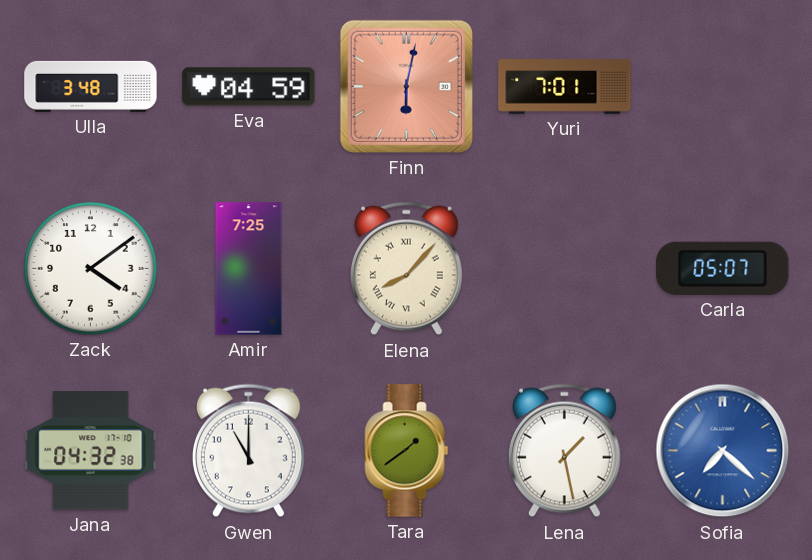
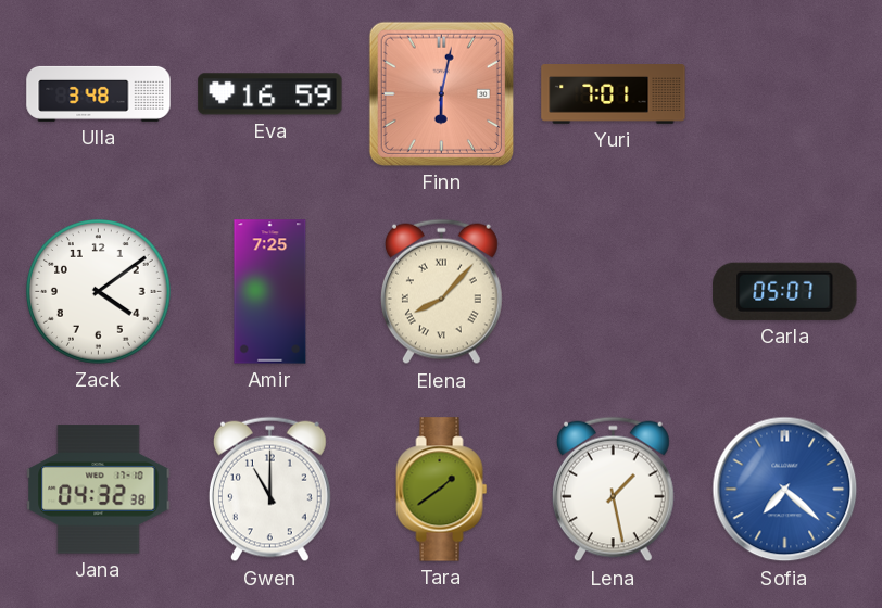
Eva: 04:59 -> 16:59
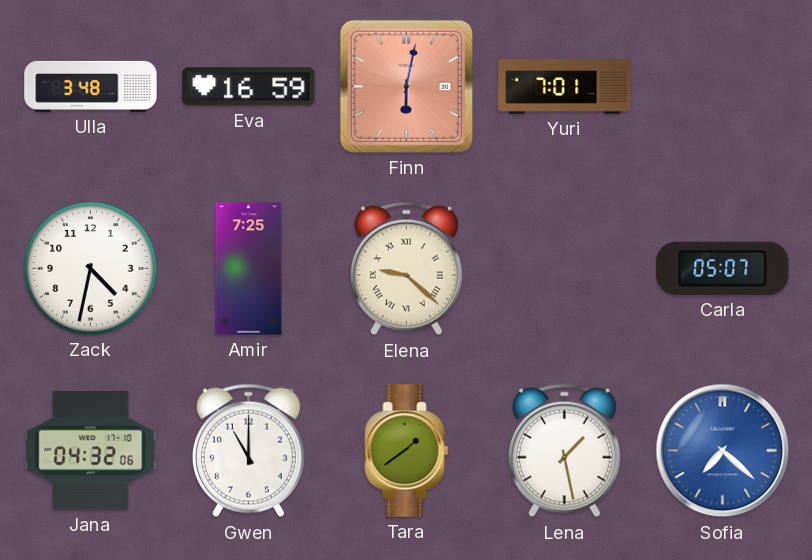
Zack: 4:09 -> 4:32
Elena: 8:07 -> 9:22
Jana: 04:32:38 -> 04:32:06
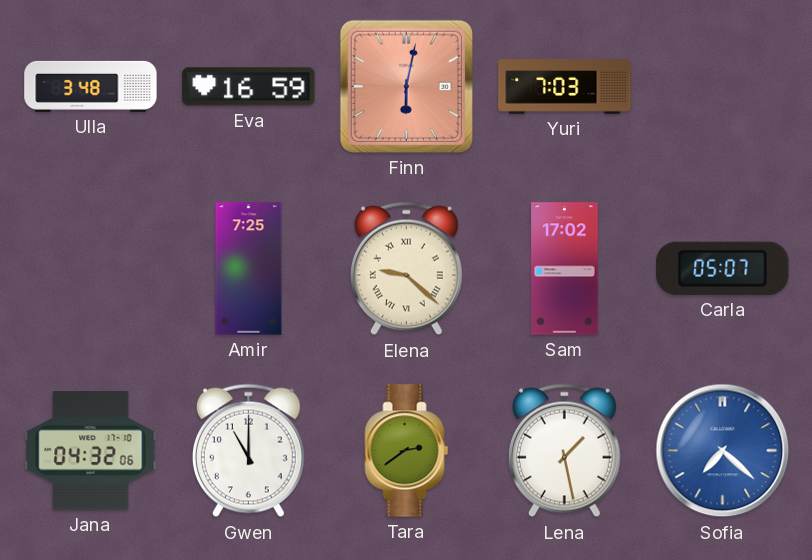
Yuri: 7:01 -> 7:03
Zack: 4:32 -> none
Sam: none -> 17:02
Tara: 1:39 -> 2:39
